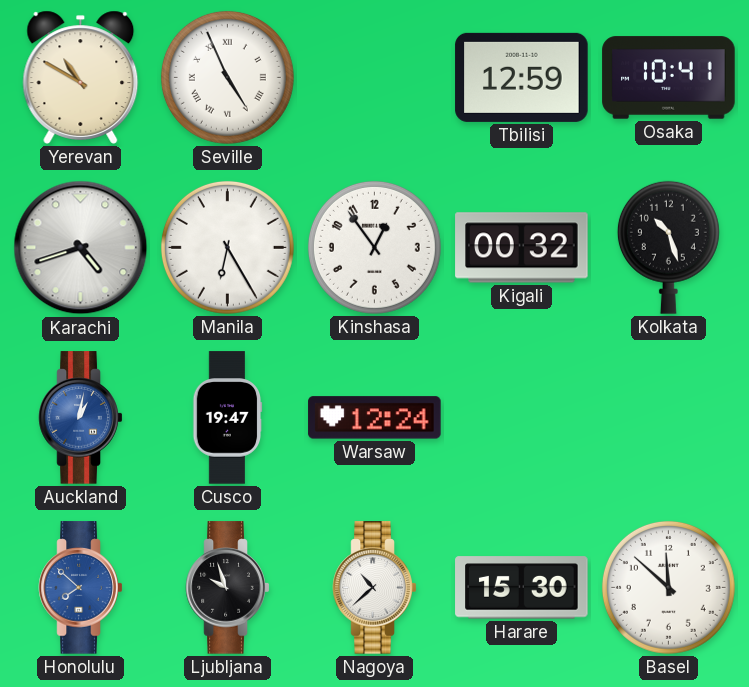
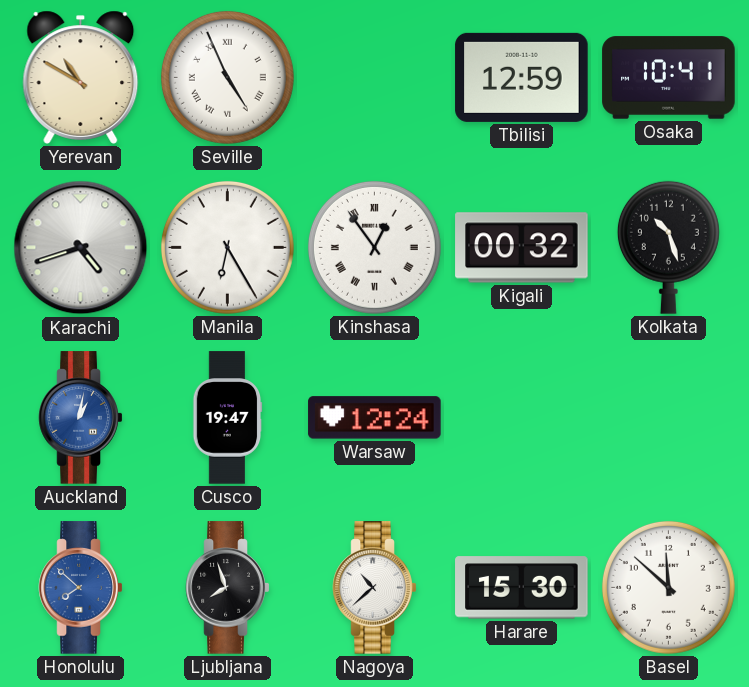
Kinshasa numerals: Arabic -> Roman
Ljubljana: 9:57 -> 7:57
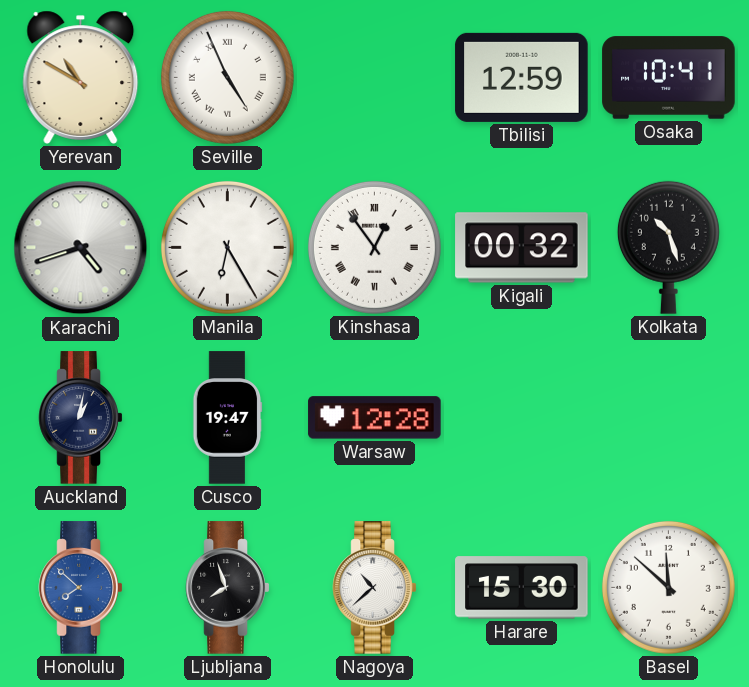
Auckland dial: blue -> navy
Warsaw: 12:24 -> 12:28
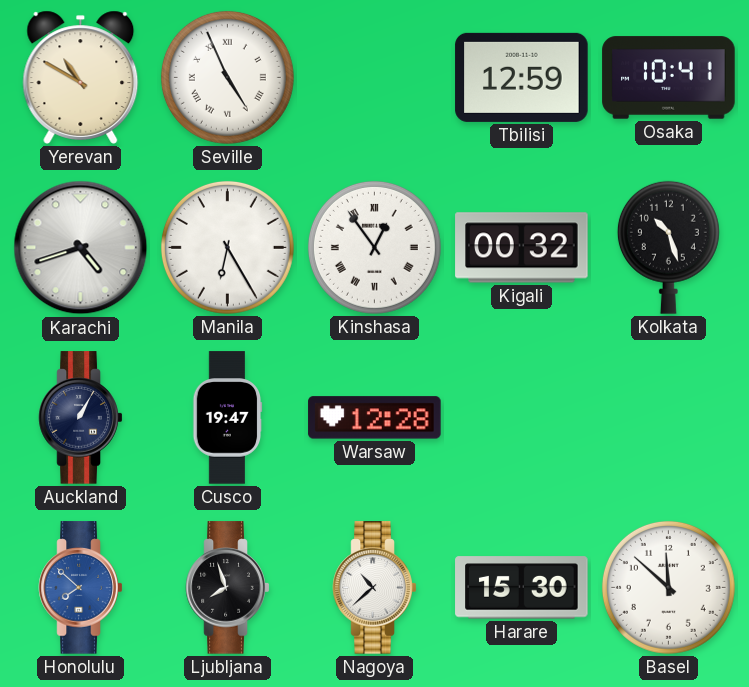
Auckland: 1:02 -> 1:05
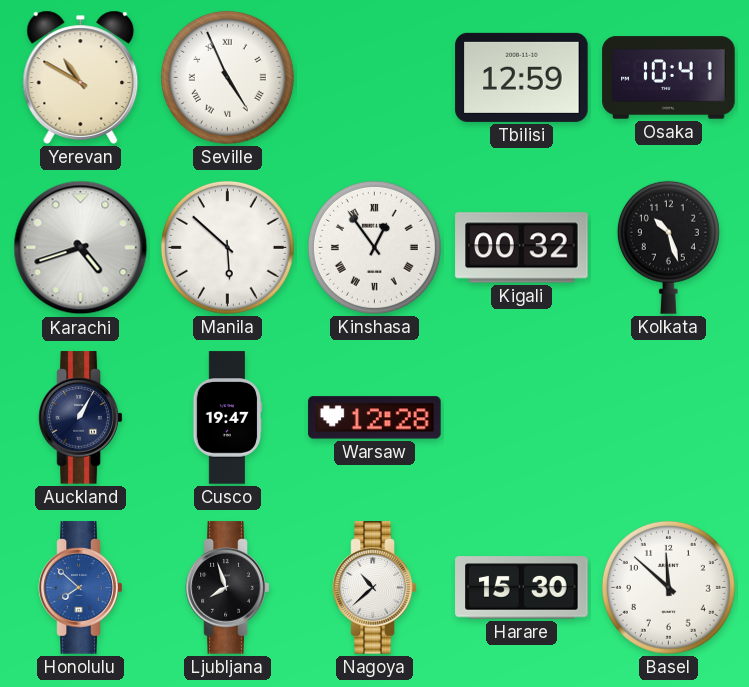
Manila: 6:25 -> 5:52
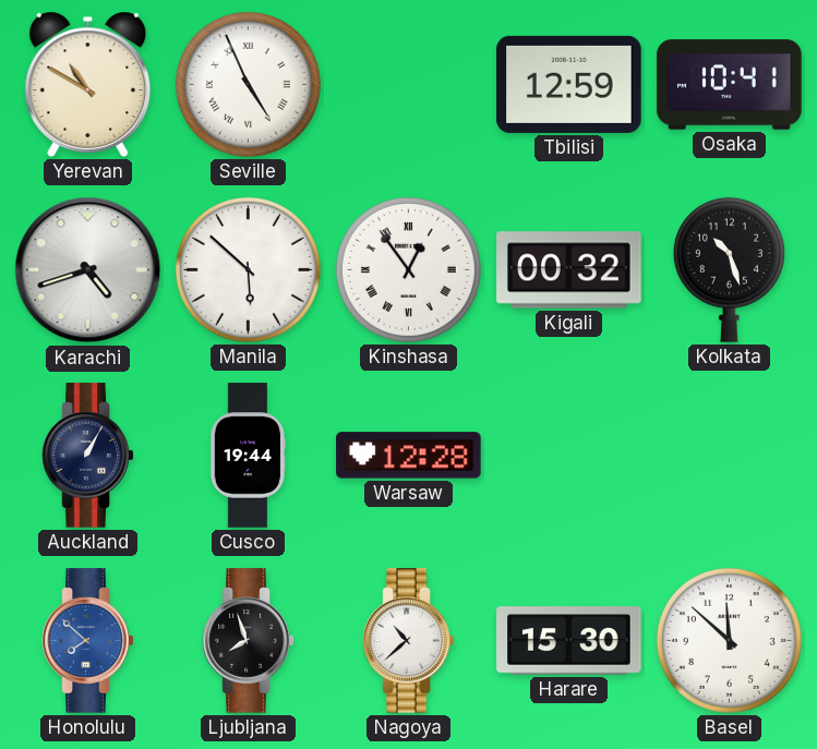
Cusco: 19:47 -> 19:44
